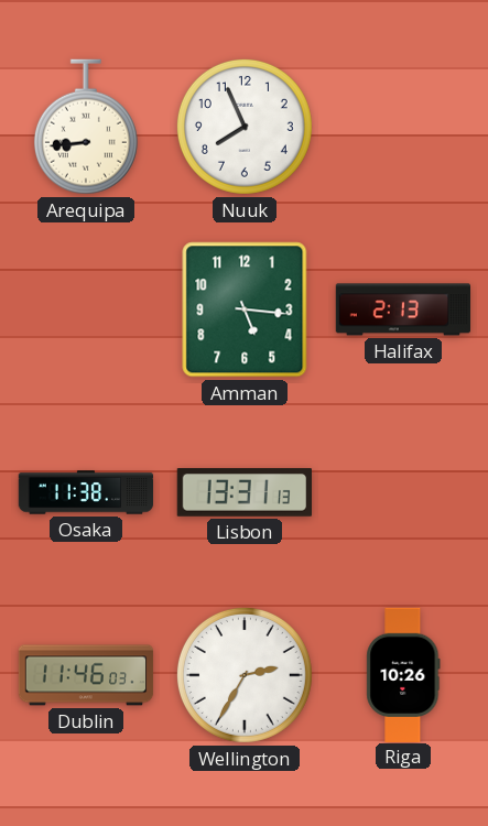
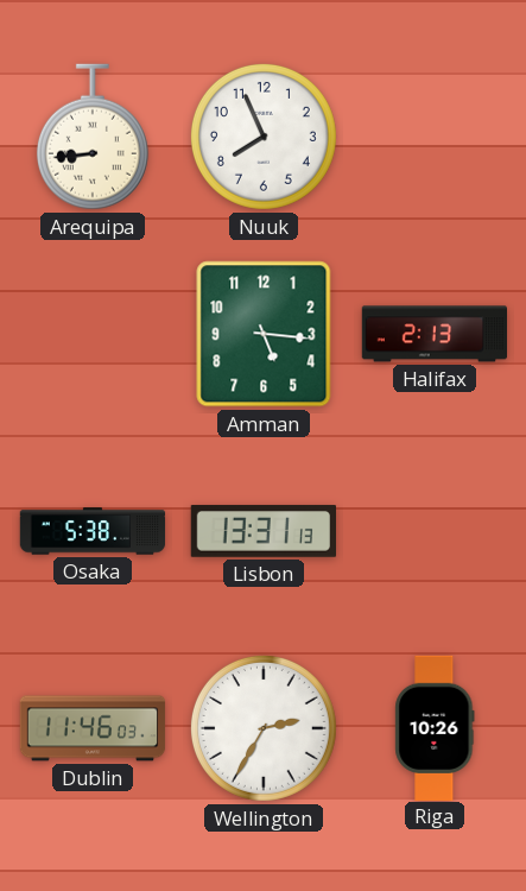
Osaka: 11:38 -> 5:38
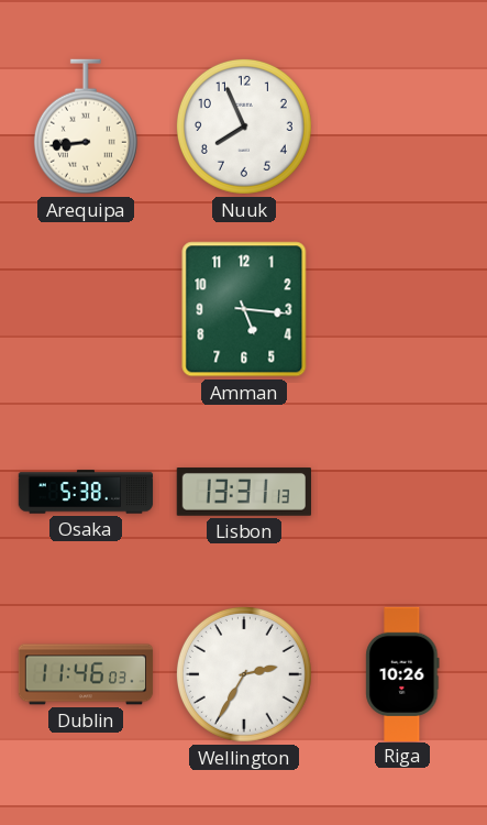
Halifax: 2:13 -> none
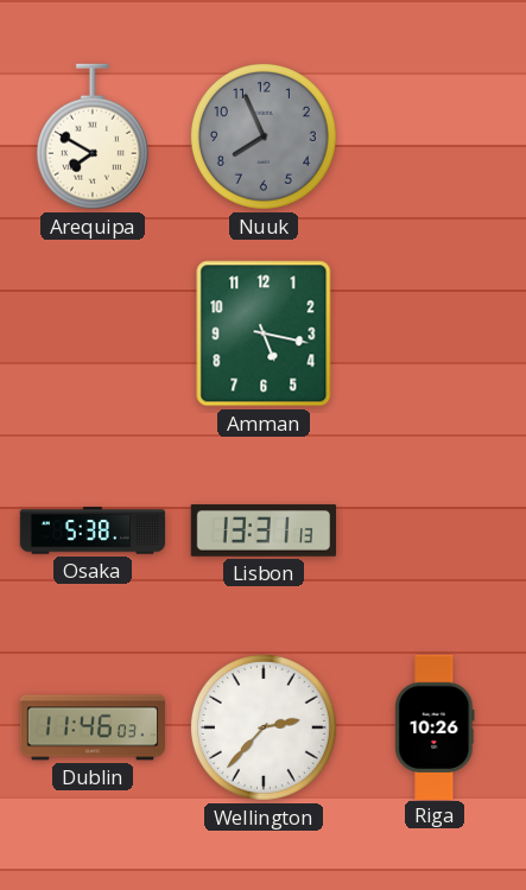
Arequipa: 8:44 -> 7:50
Nuuk dial: white -> grey
Amman: 5:16 -> 5:17
Wellington: 2:35 -> 2:37
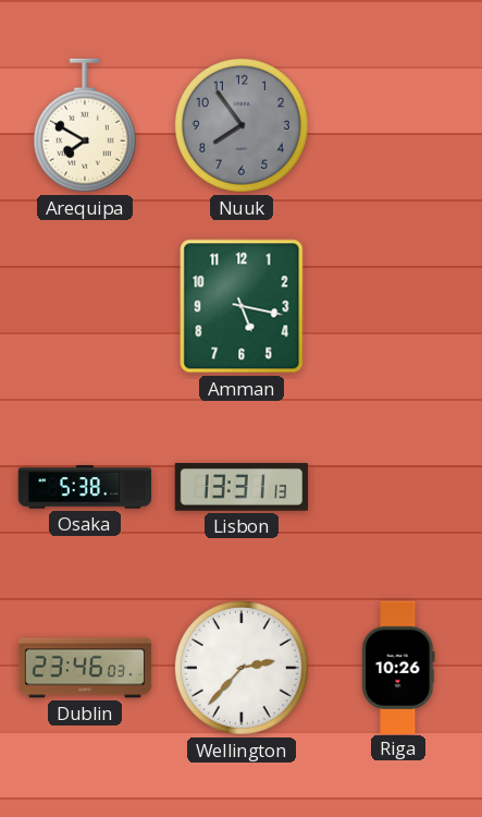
Nuuk: 7:56 -> 7:54
Dublin: 11:46 -> 23:46
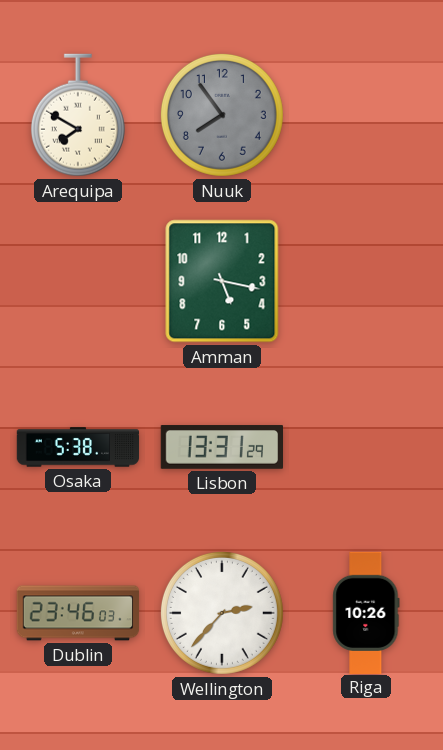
Lisbon: 13:31:13 -> 13:31:29
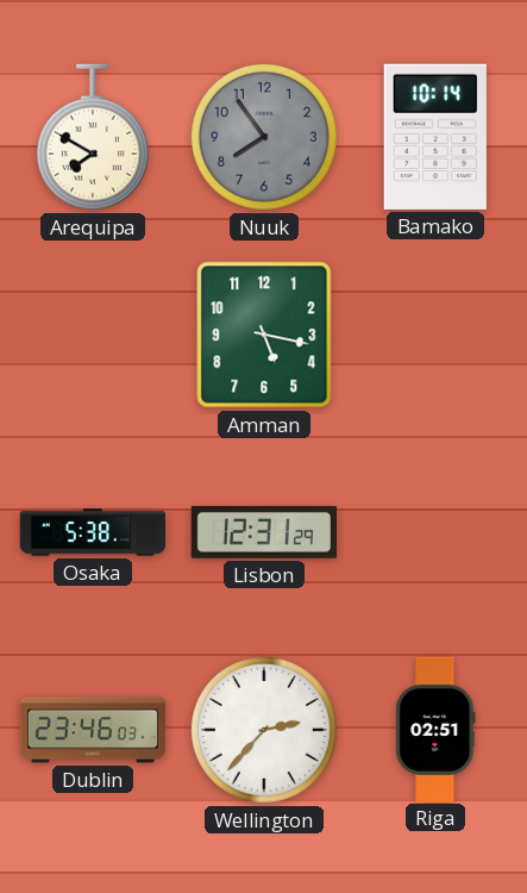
Bamako: none -> 10:14
Lisbon: 13:31 -> 12:31
Riga: 10:26 -> 02:51
